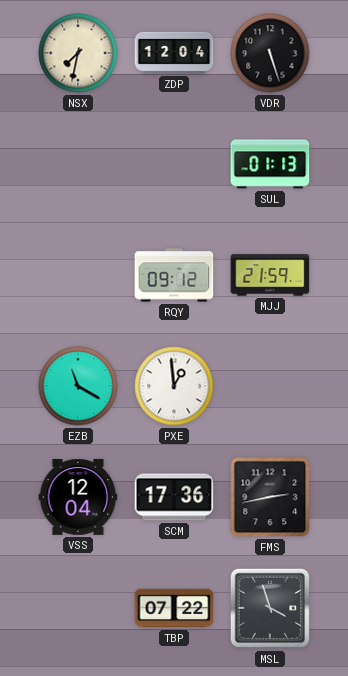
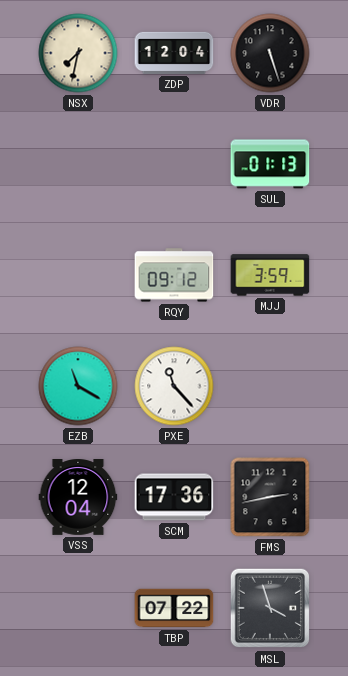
MJJ: 21:59 -> 3:59
PXE: 12:59 -> 11:23
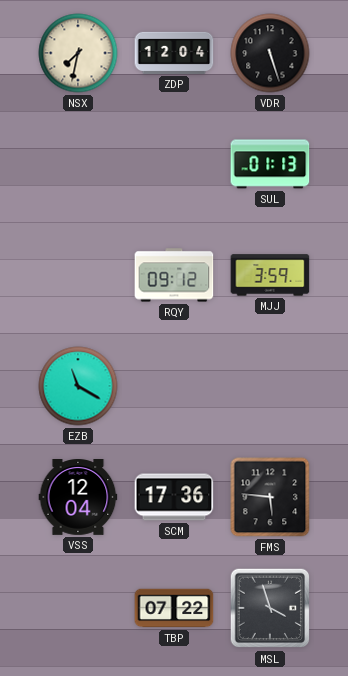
PXE: 11:23 -> none
FMS: 2:43 -> 5:46
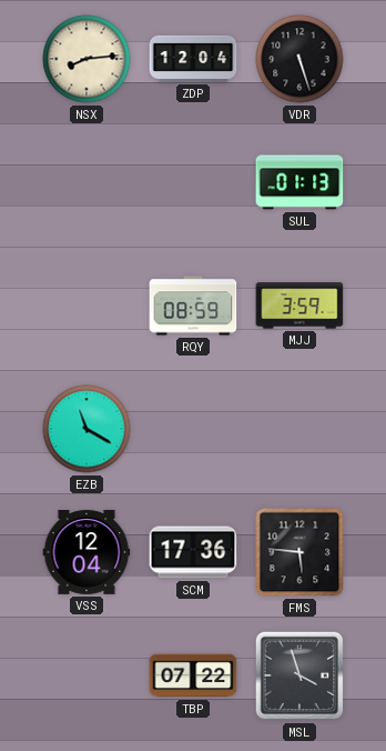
NSX: 7:32 -> 8:14
RQY: 09:12 -> 08:59
